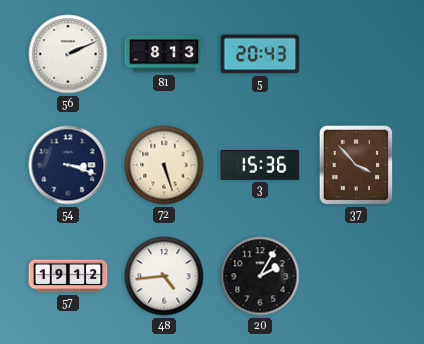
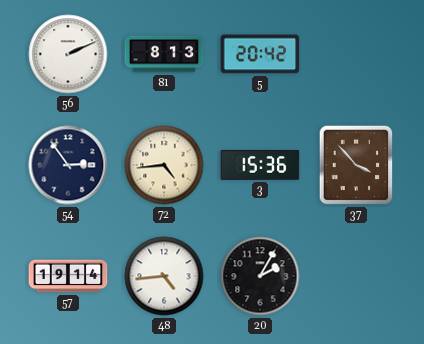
5: 20:43 -> 20:42
54: 3:18 -> 2:54
72: 5:27 -> 4:44
57: 19:12 -> 19:14
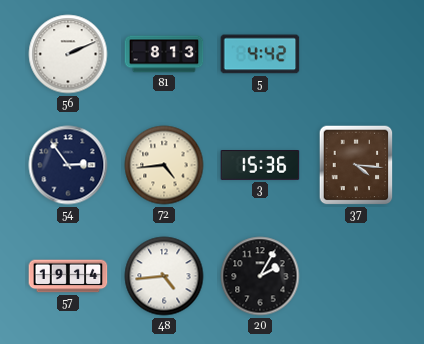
5: 20:42 -> 4:42
37: 3:53 -> 4:16
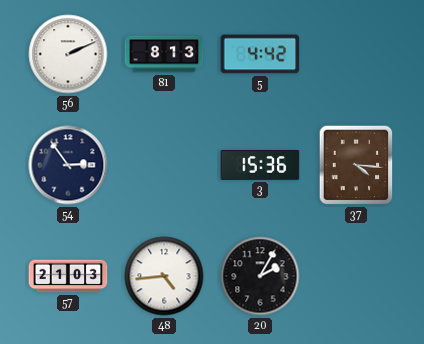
72: 4:44 -> none
57: 19:14 -> 21:03
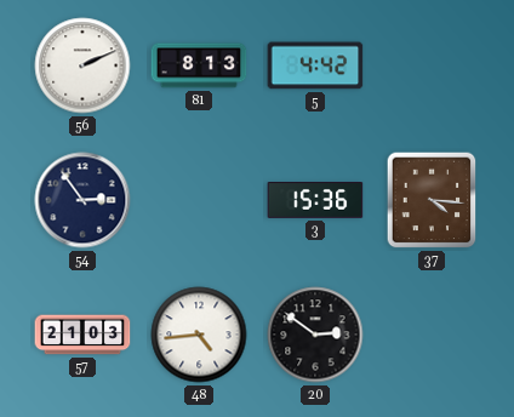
20: 2:05 -> 2:51
